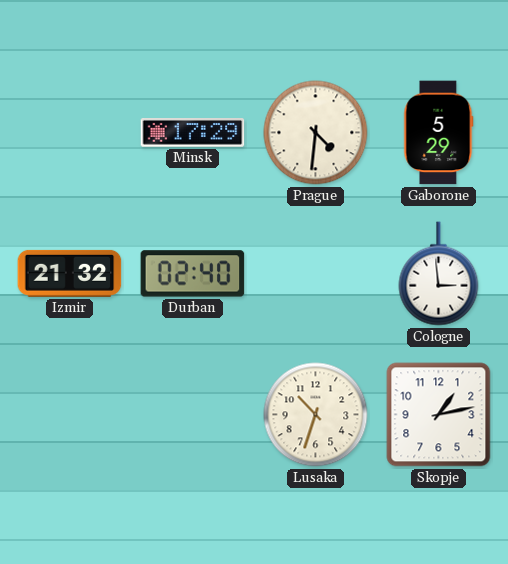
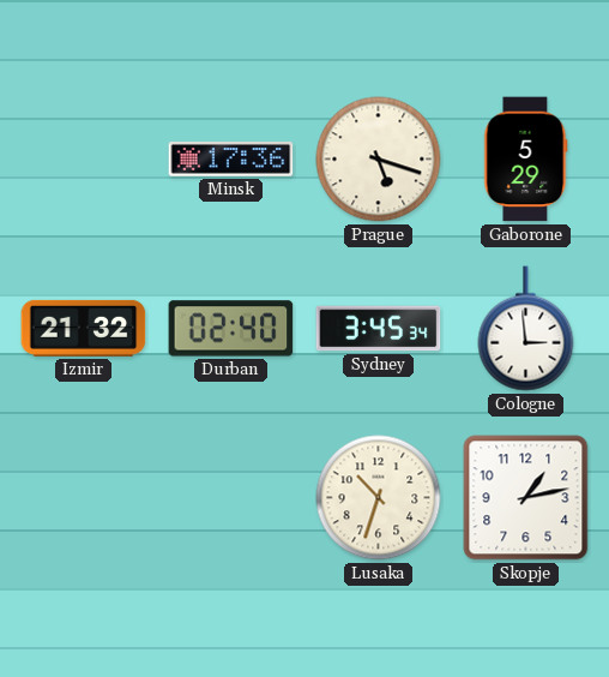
Minsk: 17:29 -> 17:36
Prague: 4:31 -> 5:18
Sydney: none -> 3:45
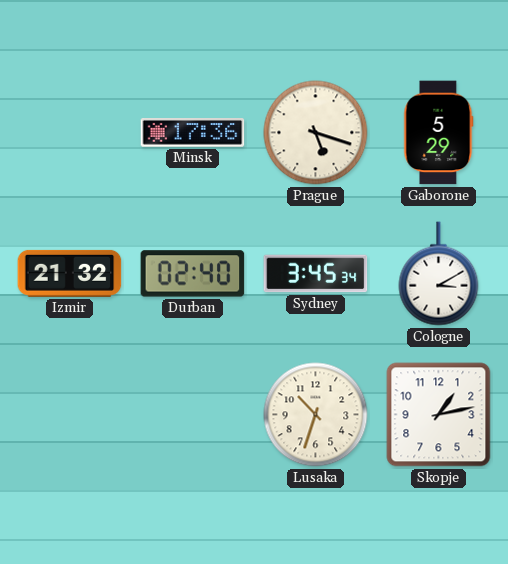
Cologne: 2:59 -> 3:10
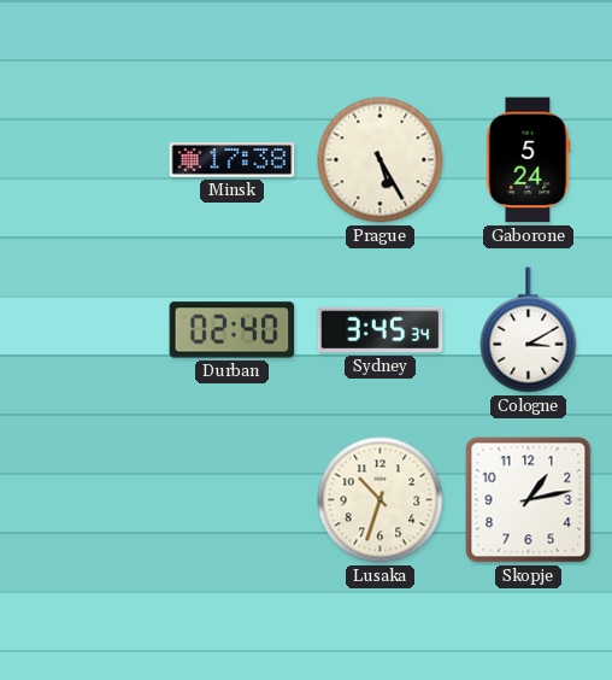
Minsk: 17:36 -> 17:38
Prague: 5:18 -> 5:25
Gaborone: 5:29 -> 5:24
Izmir: 21:32 -> none
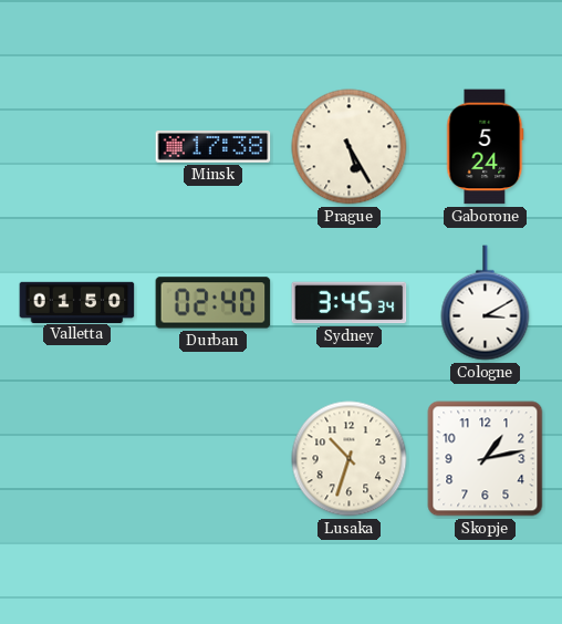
Valletta: none -> 01:50
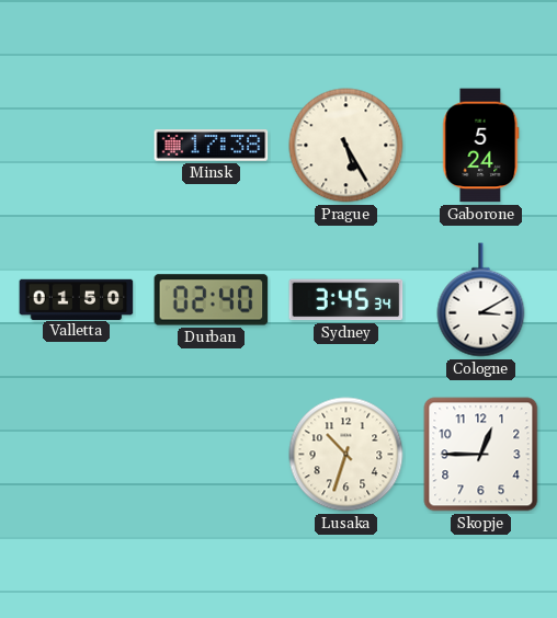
Skopje: 1:13 -> 12:45
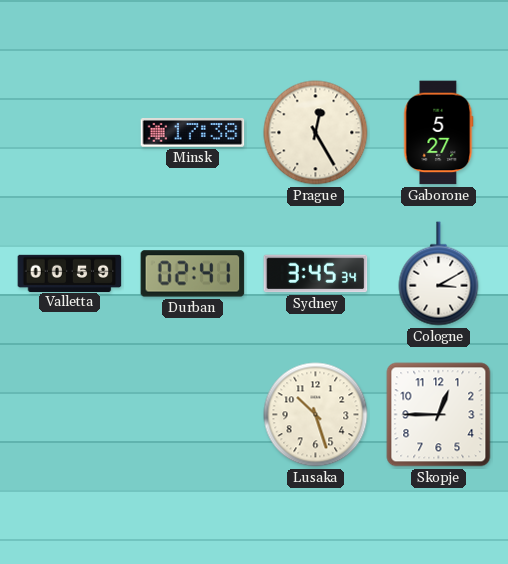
Prague: 5:25 -> 12:25
Gaborone: 5:24 -> 5:27
Valletta: 01:50 -> 00:59
Durban: 02:40 -> 02:41
Lusaka: 10:33 -> 10:27
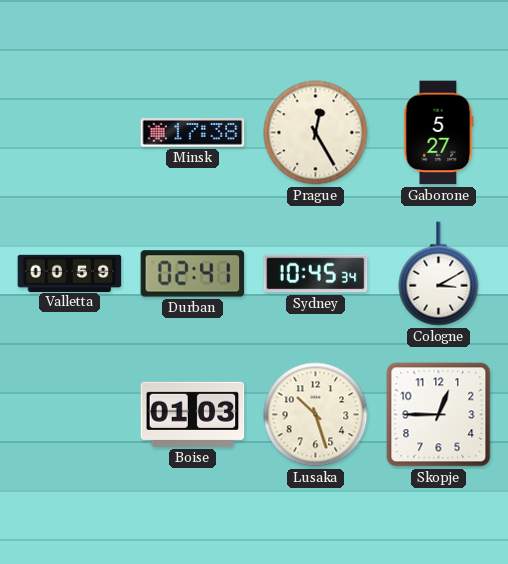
Sydney: 3:45 -> 10:45
Boise: none -> 01:03
